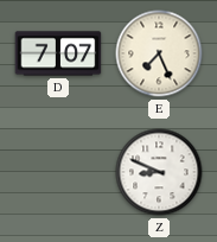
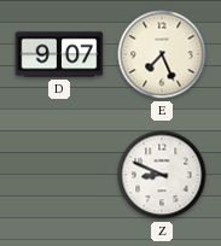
D: 7:07 -> 9:07
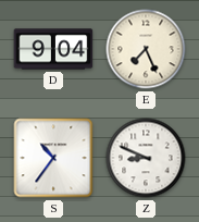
D: 9:07 -> 9:04
S: none -> 10:36
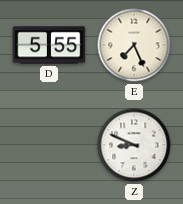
D: 9:04 -> 5:55
S: 10:36 -> none
